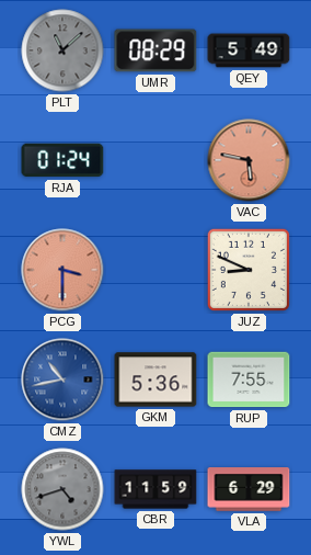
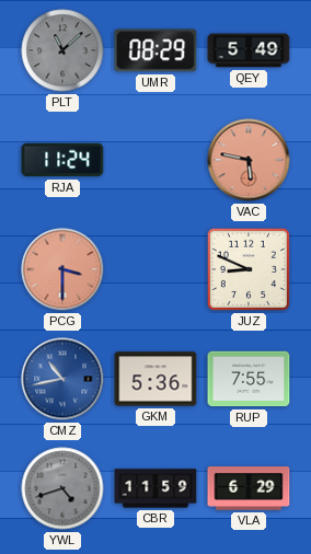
RJA: 01:24 -> 11:24
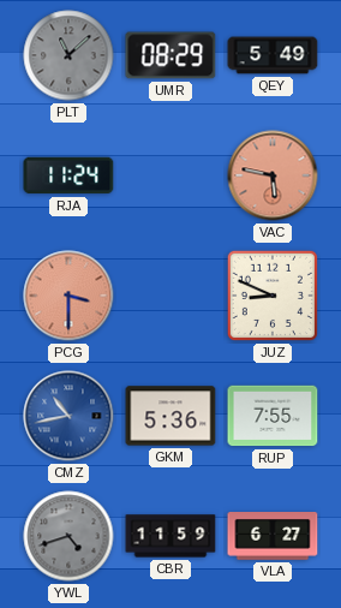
VLA: 6:29 -> 6:27
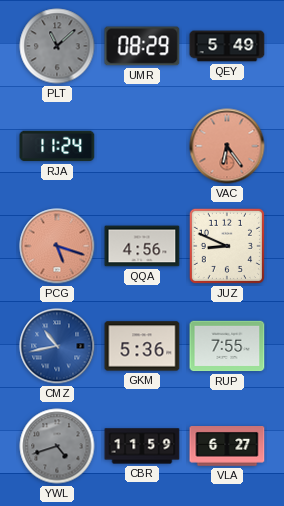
VAC: 5:47 -> 6:24
PCG: 3:30 -> 5:18
QQA: none -> 4:56
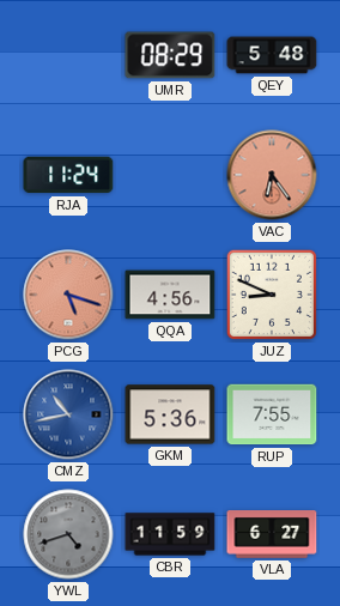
PLT: 11:08 -> none
QEY: 5:49 -> 5:48
